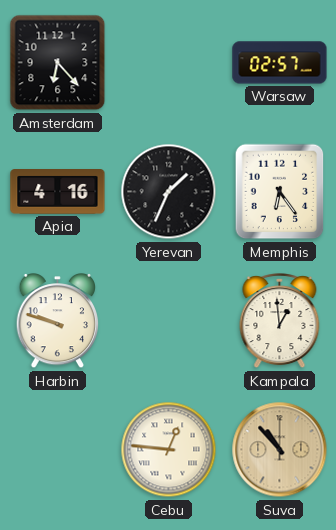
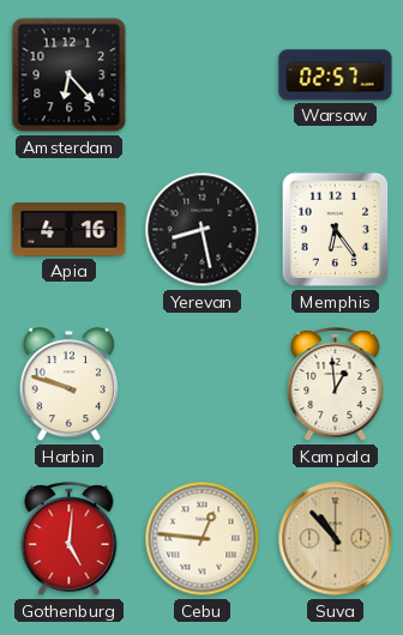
Yerevan: 1:34 -> 8:28
Gothenburg: none -> 5:01
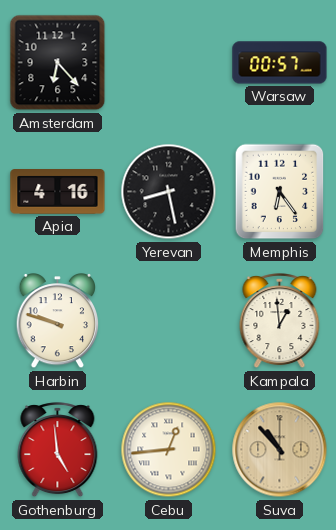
Warsaw: 02:57 -> 00:57
Gothenburg: 5:01 -> 4:59
Cebu: 12:46 -> 12:44
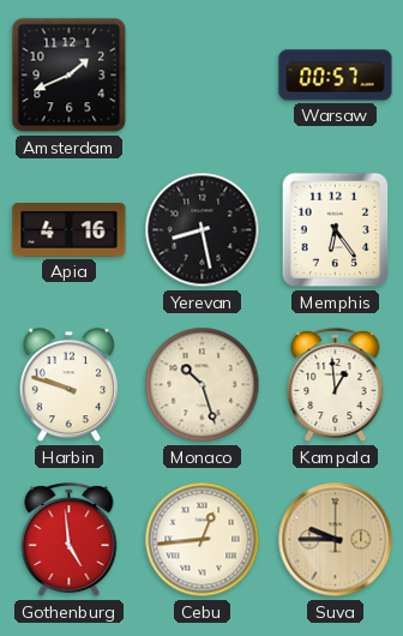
Amsterdam: 6:23 -> 1:41
Monaco: none -> 10:27
Suva: 10:53 -> 9:45
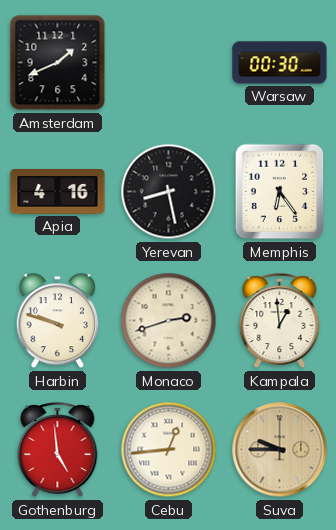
Warsaw: 00:57 -> 00:30
Monaco: 10:27 -> 2:42
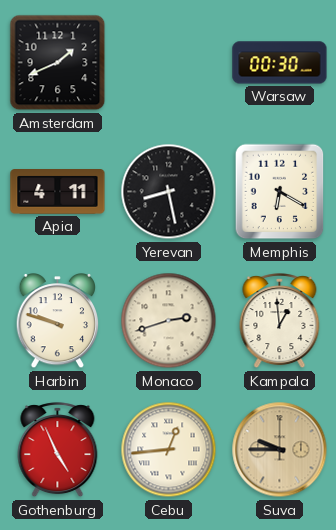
Apia: 4:16 -> 4:11
Memphis: 6:24 -> 6:20
Gothenburg: 4:59 -> 4:56
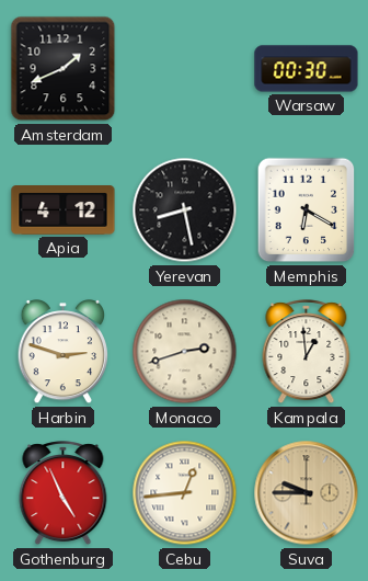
Apia: 4:11 -> 4:12
Harbin: 9:48 -> 2:48
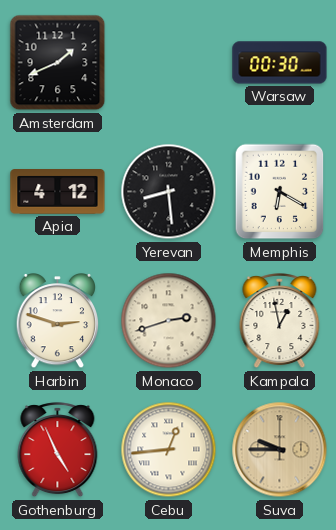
Yerevan: 8:28 -> 8:29
Kampala: 12:59 -> 12:58
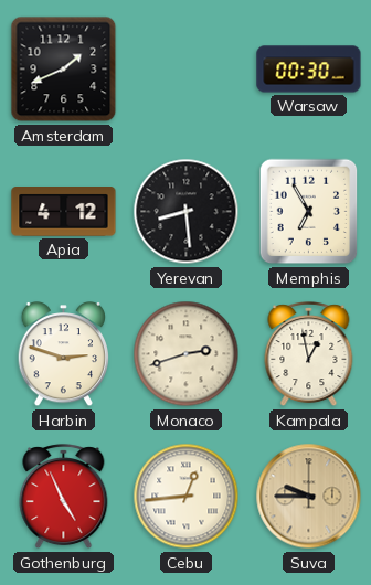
Memphis: 6:20 -> 6:55
